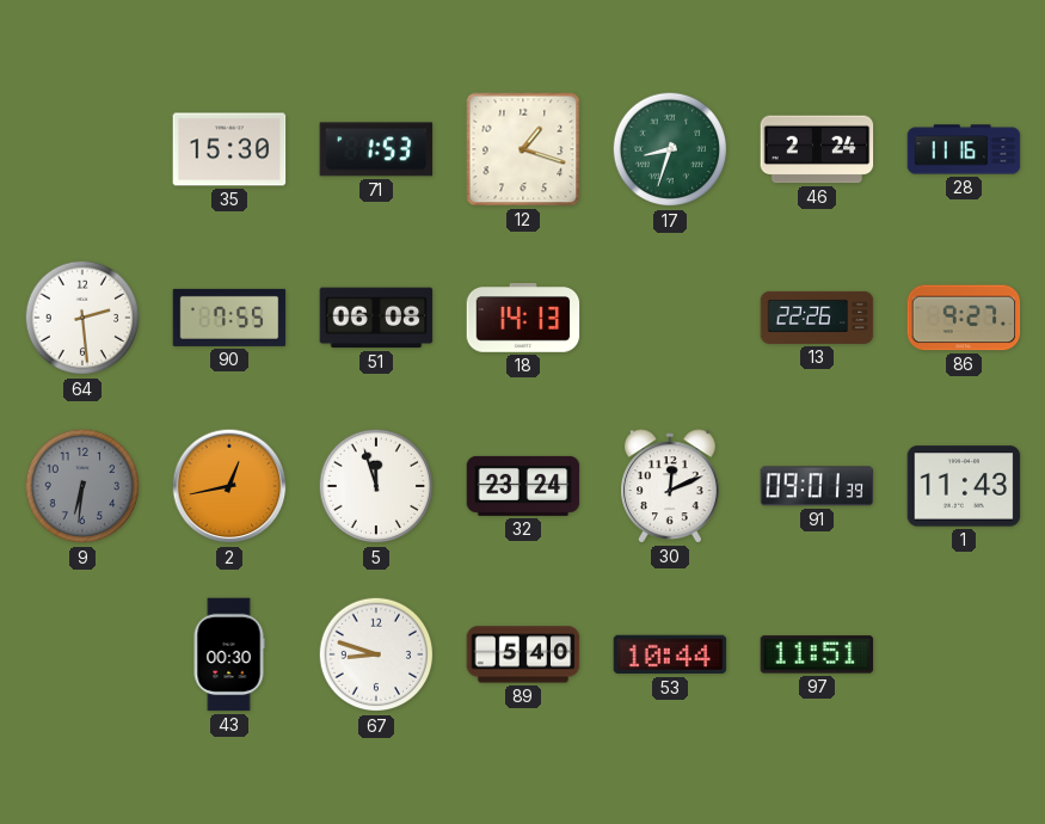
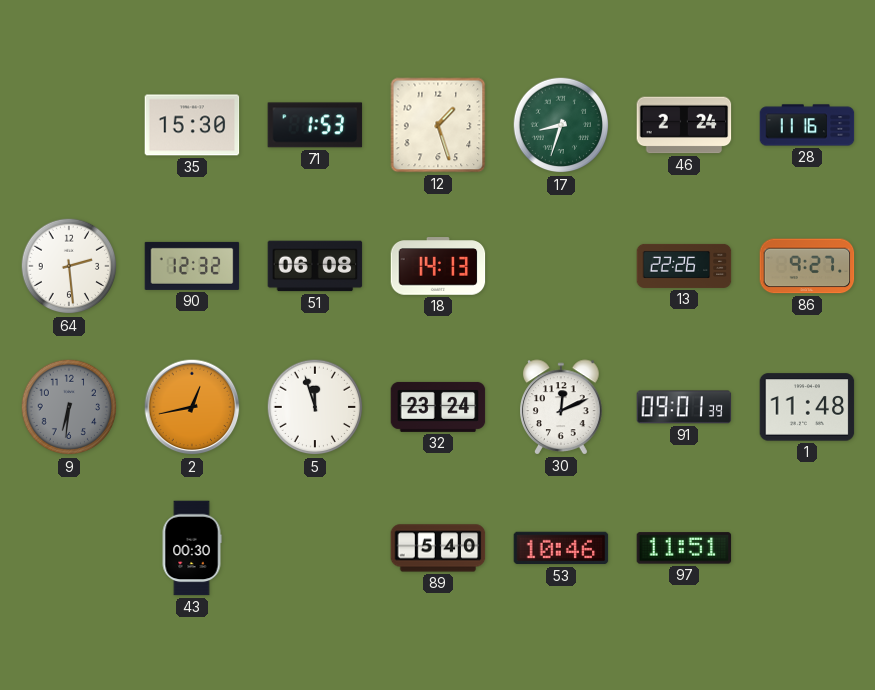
12: 1:18 -> 1:27
90: 7:55 -> 12:32
1: 11:43 -> 11:48
67: 8:48 -> none
53: 10:44 -> 10:46
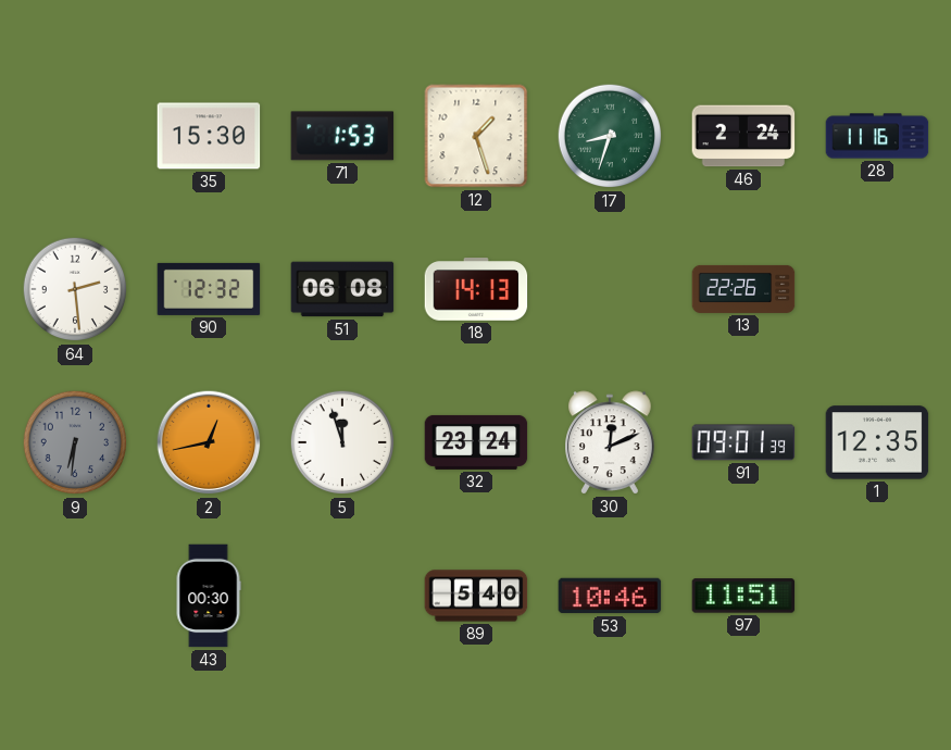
86: 9:27 -> none
1: 11:48 -> 12:35
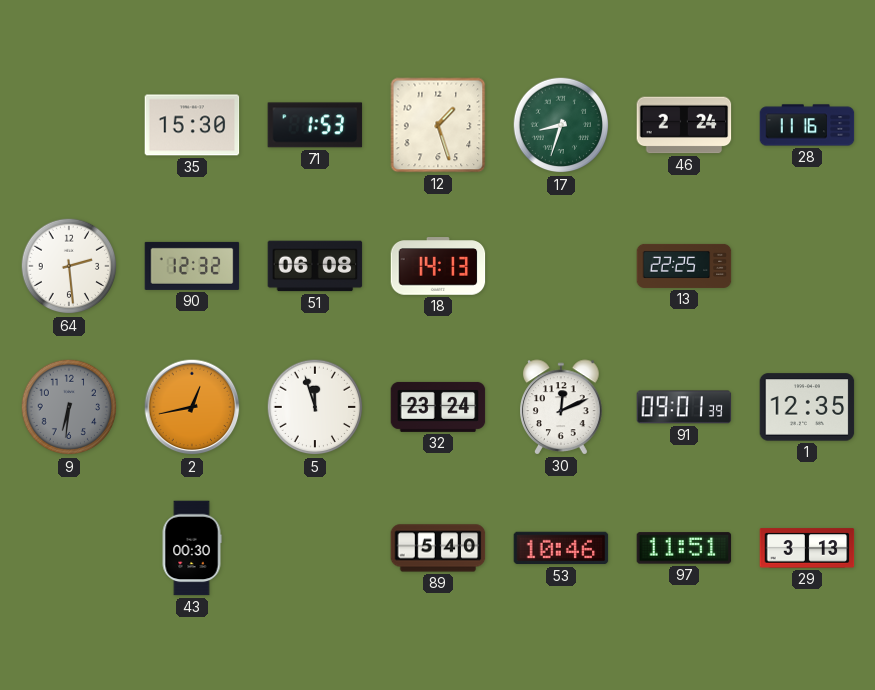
13: 22:26 -> 22:25
29: none -> 3:13
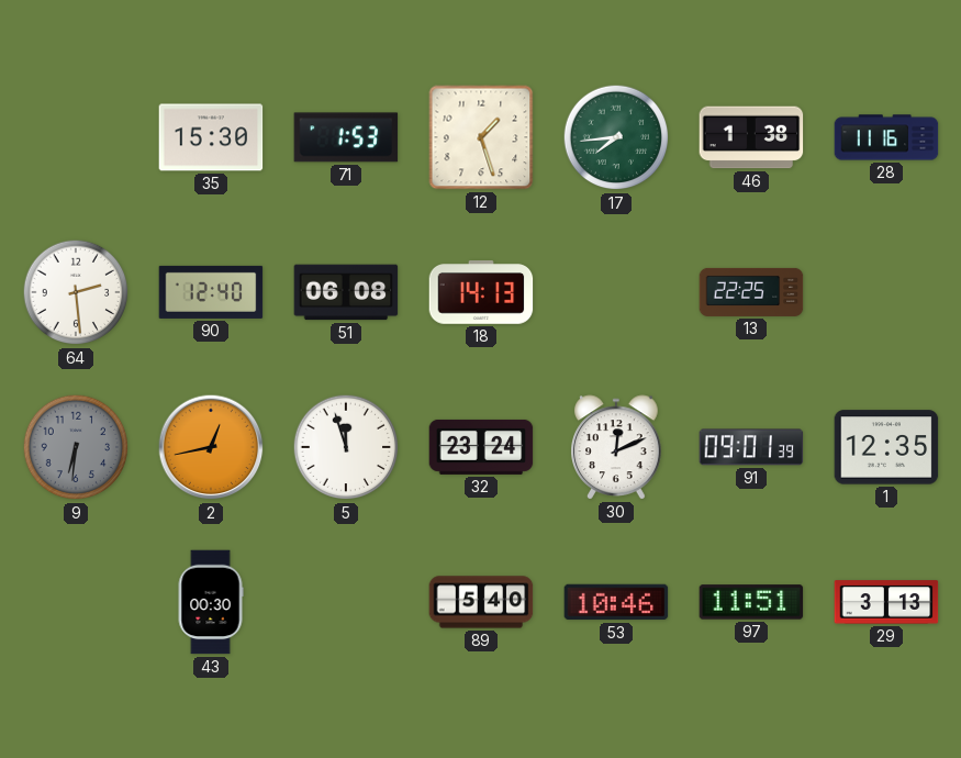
17: 8:33 -> 7:44
46: 2:24 -> 1:38
90: 12:32 -> 12:40
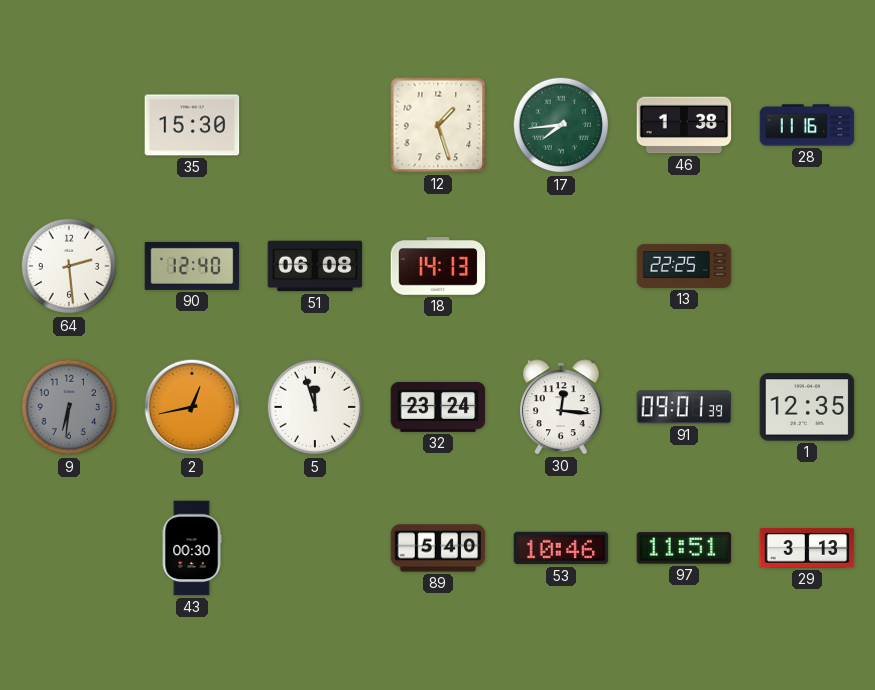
71: 1:53 -> none
30: 12:11 -> 12:16
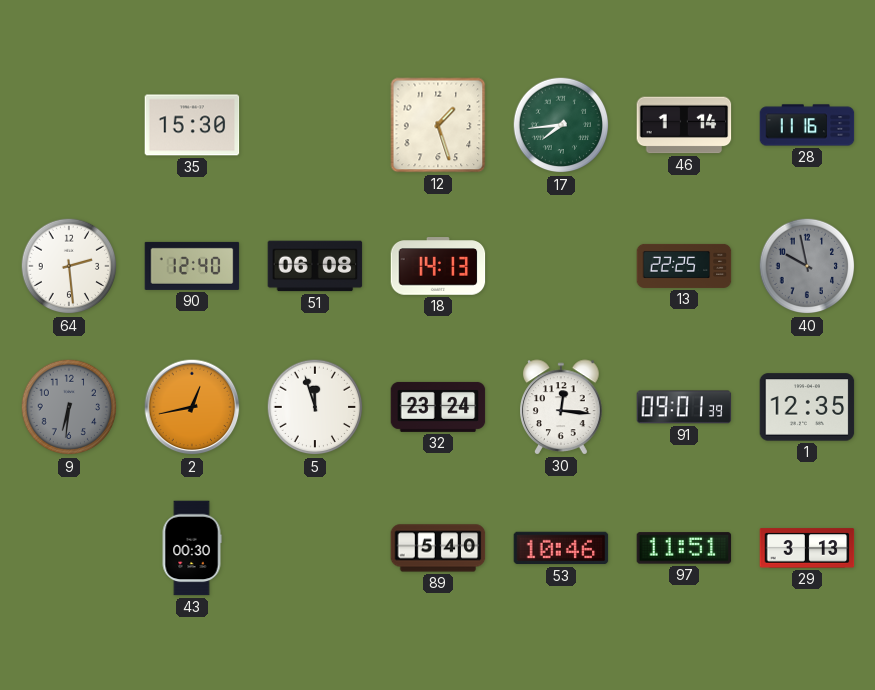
46: 1:38 -> 1:14
40: none -> 9:58
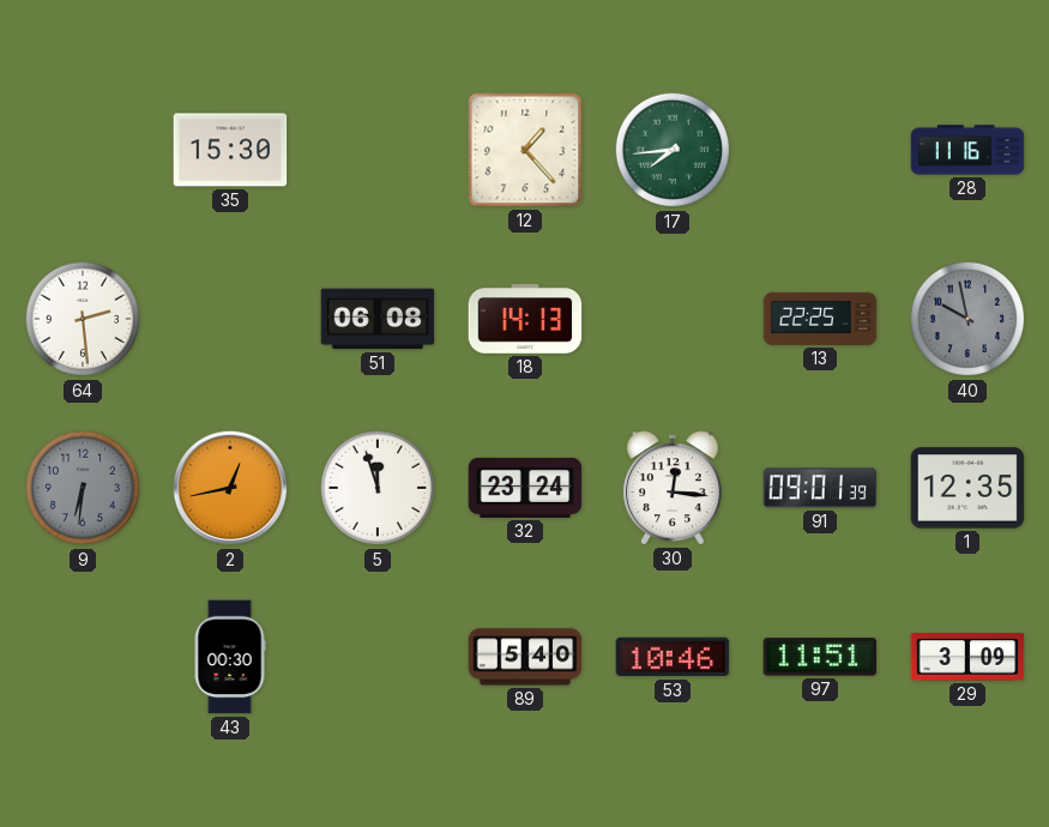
12: 1:27 -> 1:23
46: 1:14 -> none
90: 12:40 -> none
29: 3:13 -> 3:09
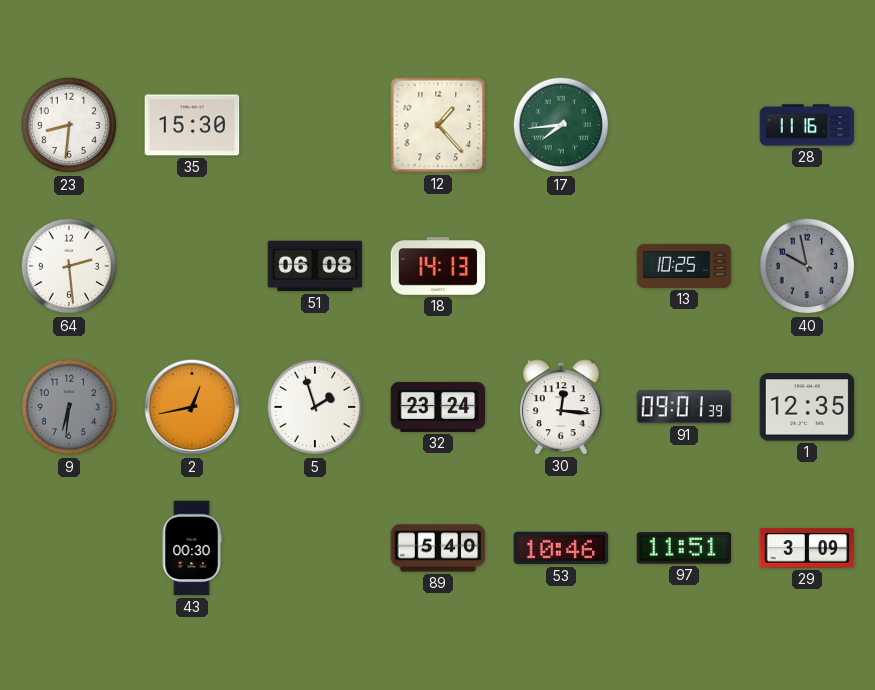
23: none -> 8:31
13: 22:25 -> 10:25
5: 11:57 -> 1:57
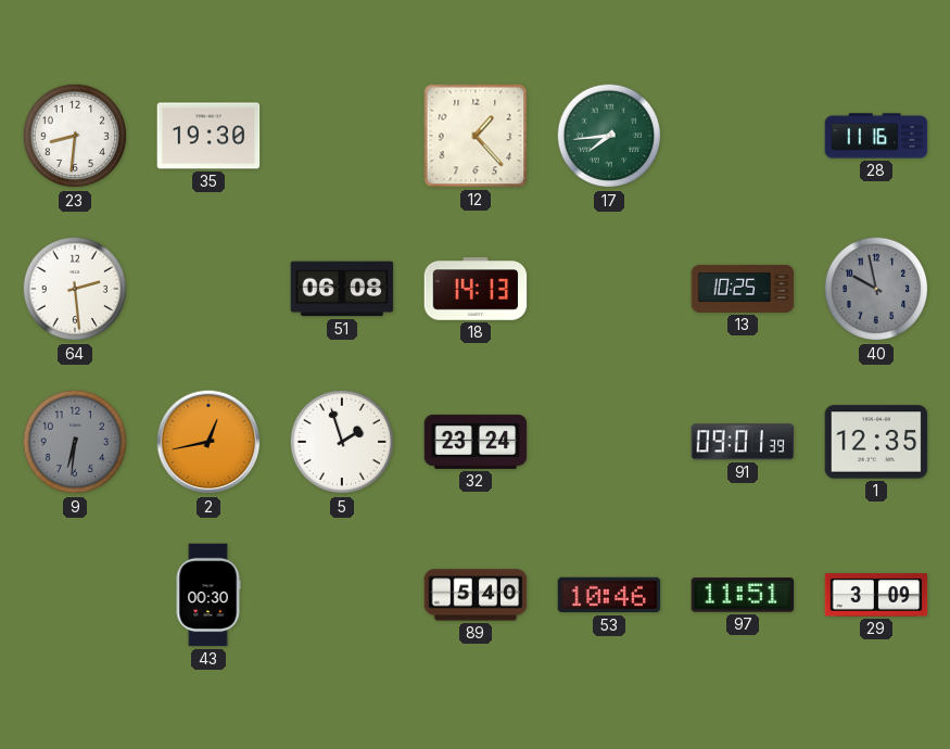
35: 15:30 -> 19:30
30: 12:16 -> none
